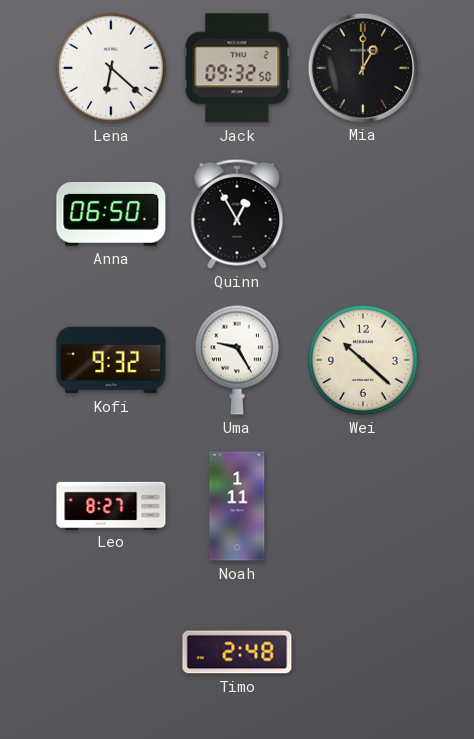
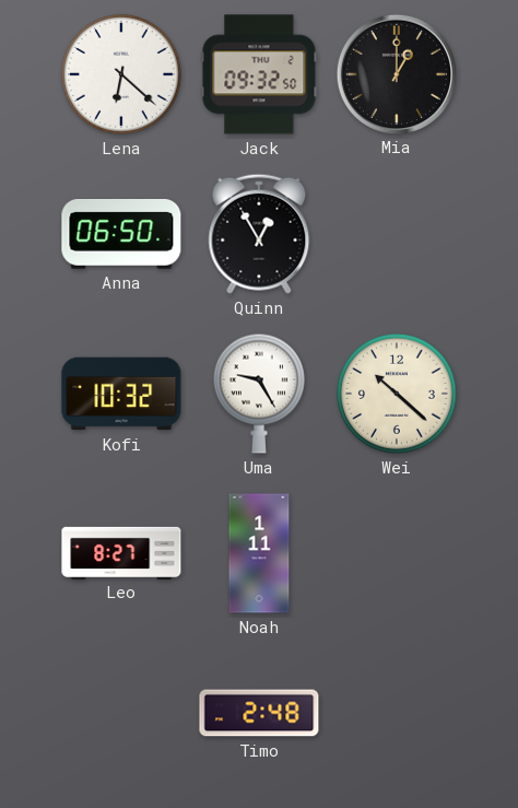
Kofi: 9:32 -> 10:32
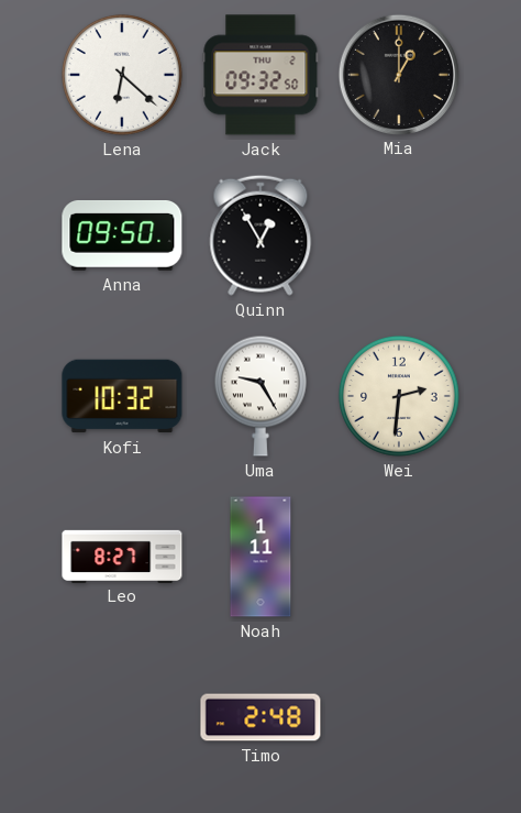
Anna: 06:50 -> 09:50
Wei: 10:22 -> 2:31
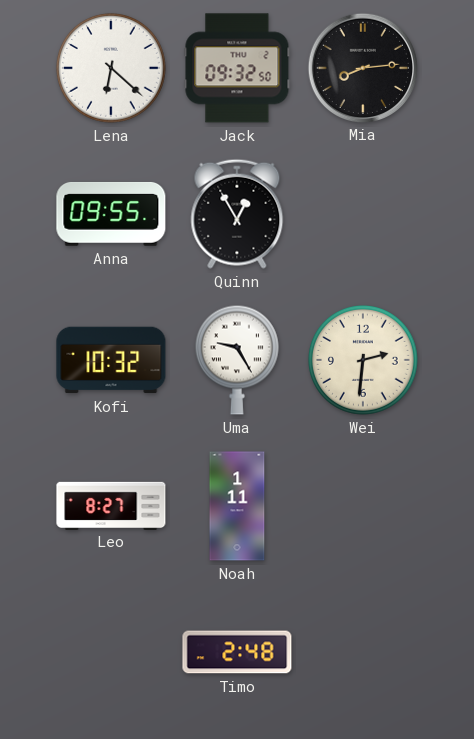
Mia: 1:00 -> 8:14
Anna: 09:50 -> 09:55
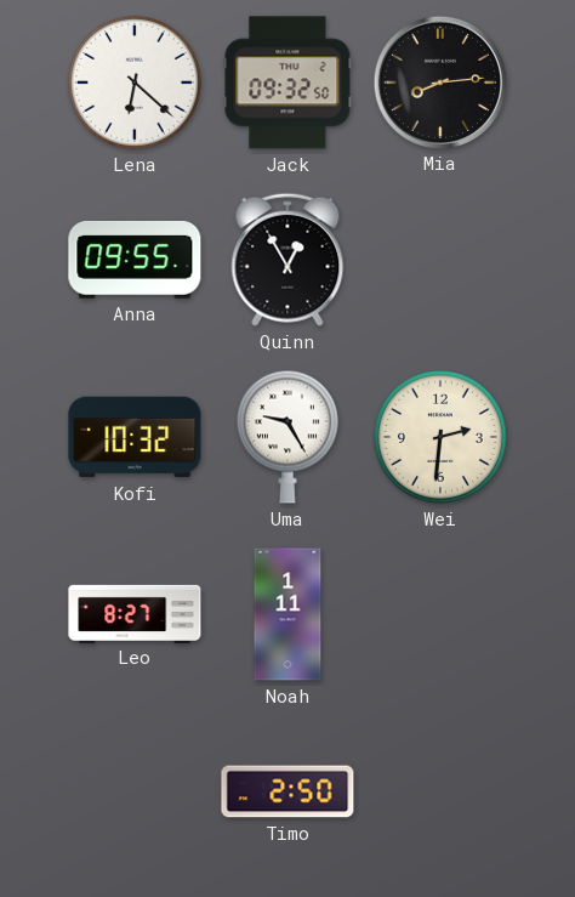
Timo: 2:48 -> 2:50
